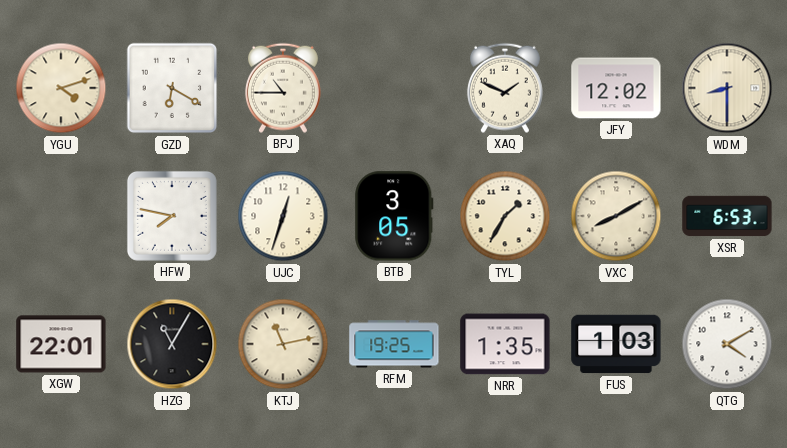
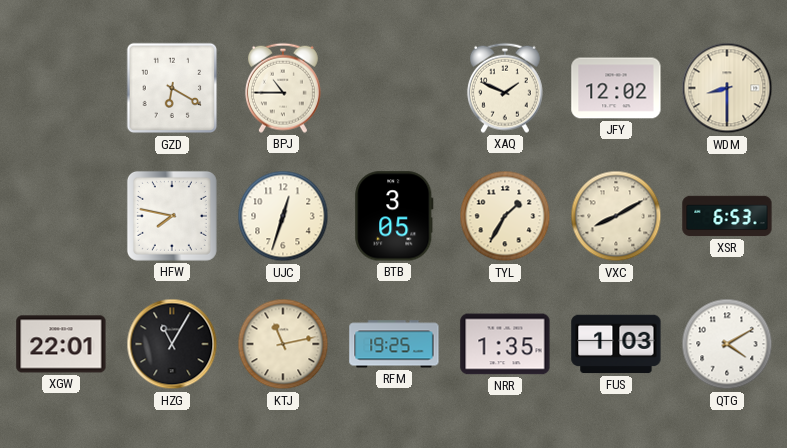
YGU: 4:12 -> none
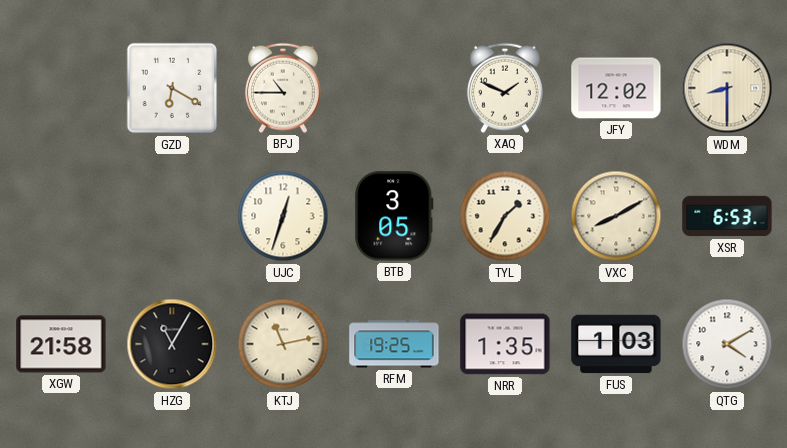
HFW: 7:47 -> none
XGW: 22:01 -> 21:58
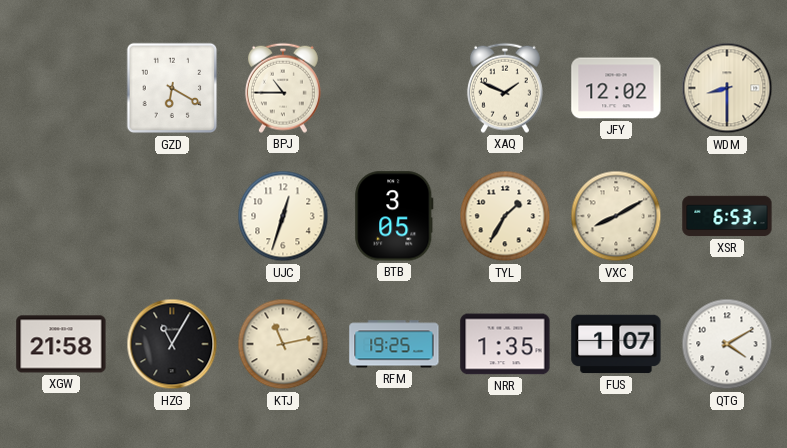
FUS: 1:03 -> 1:07
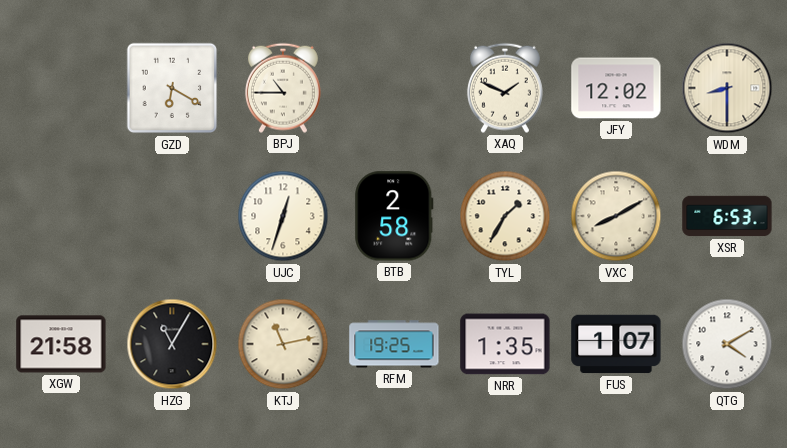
BTB: 3:05 -> 2:58
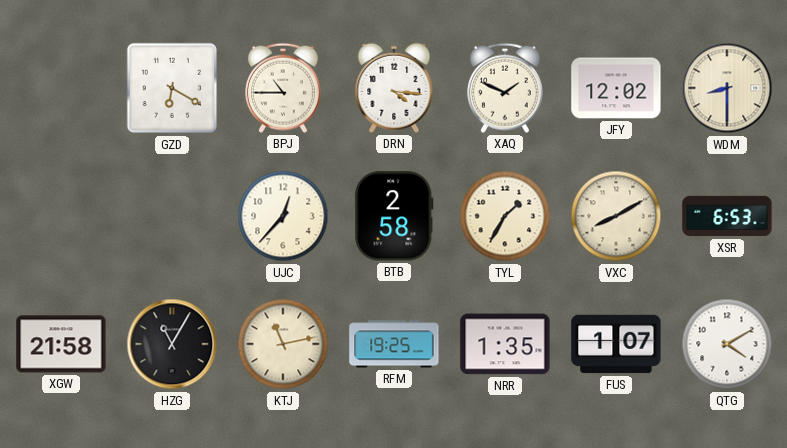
DRN: none -> 4:16
UJC: 12:33 -> 12:37
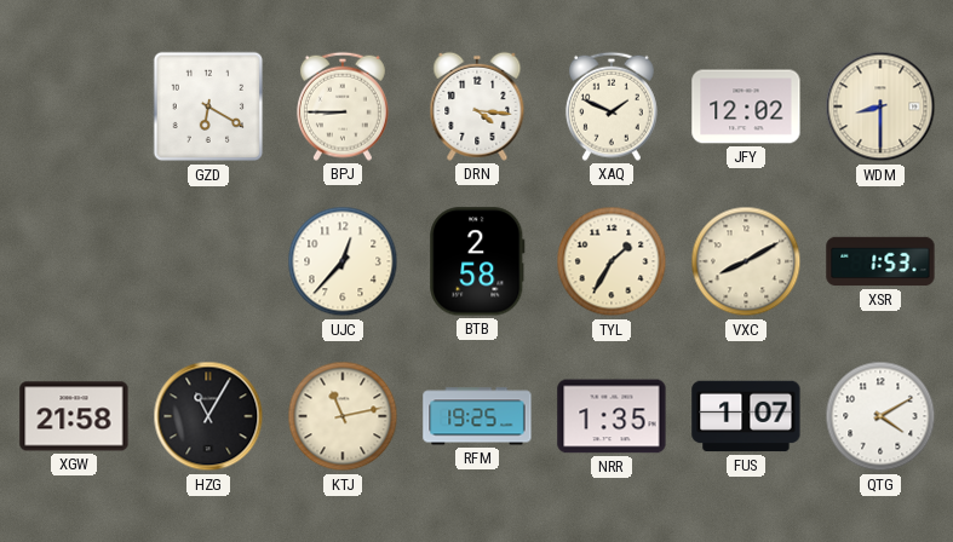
BPJ: 10:45 -> 8:45
XSR: 6:53 -> 1:53
